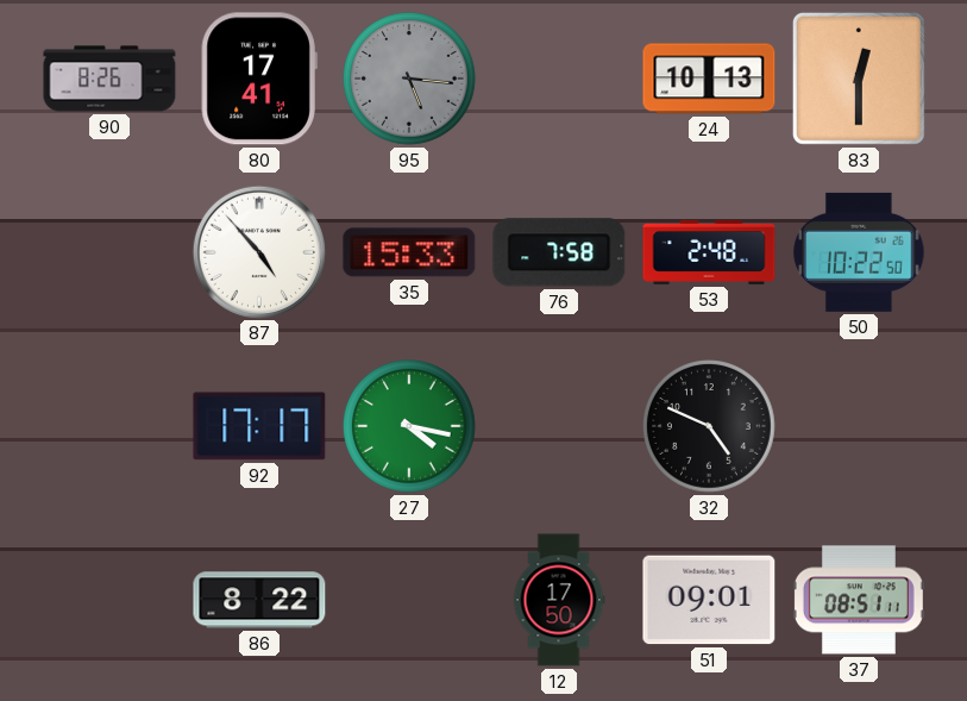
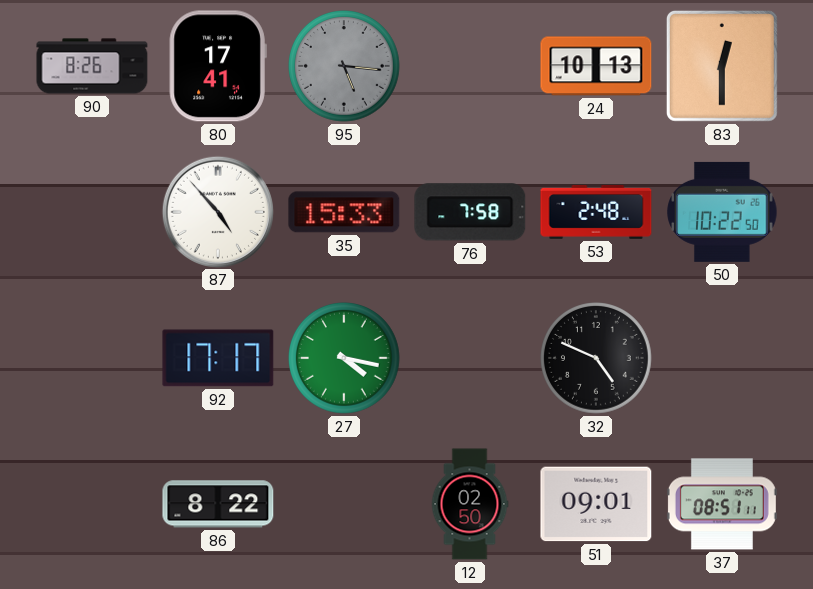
12: 17:50 -> 02:50
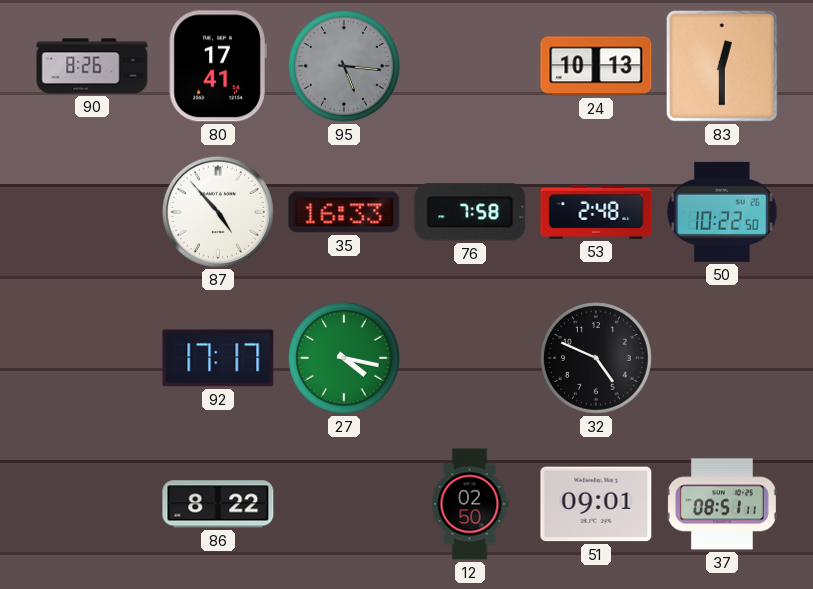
35: 15:33 -> 16:33
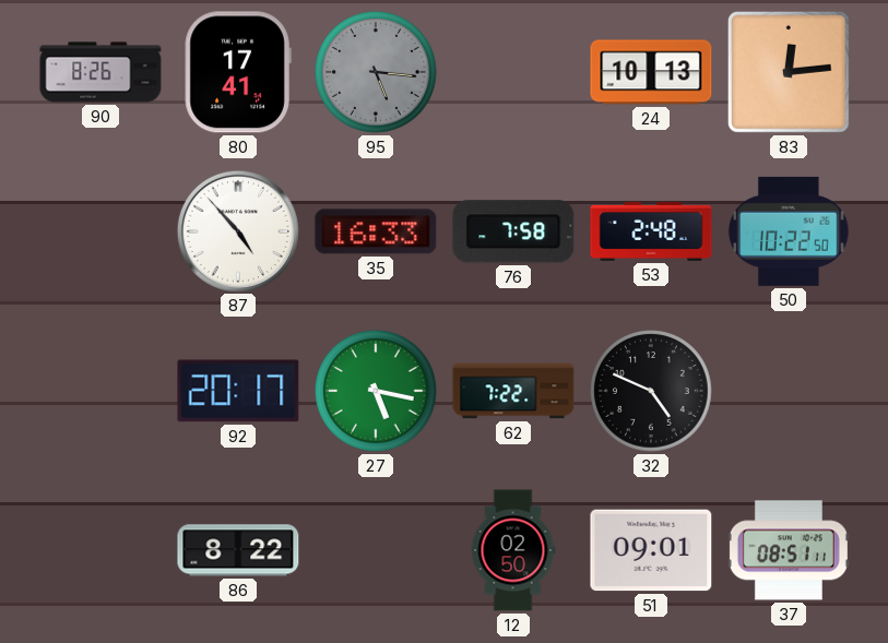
83: 12:30 -> 12:14
92: 17:17 -> 20:17
27: 4:17 -> 5:17
62: none -> 7:22
